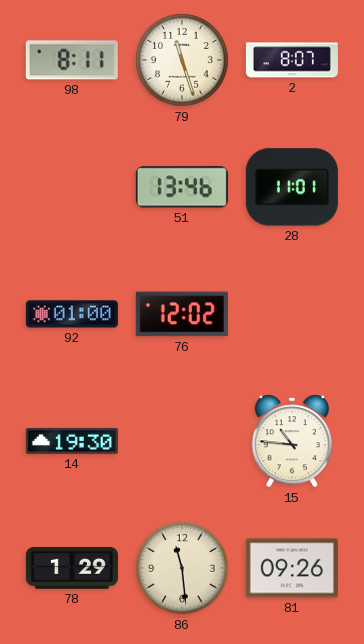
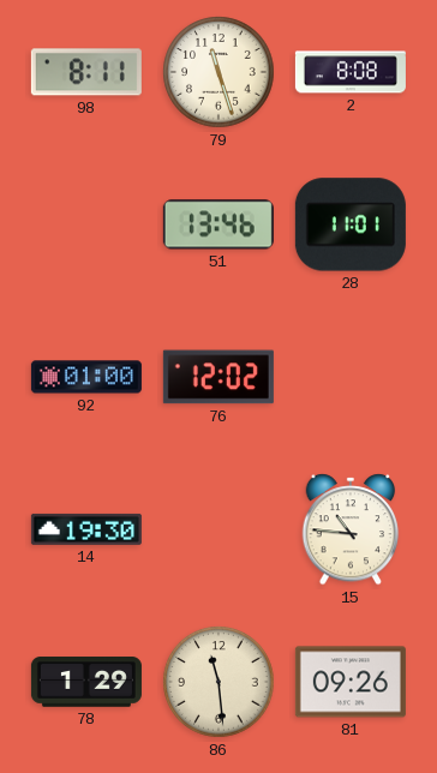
2: 8:07 -> 8:08
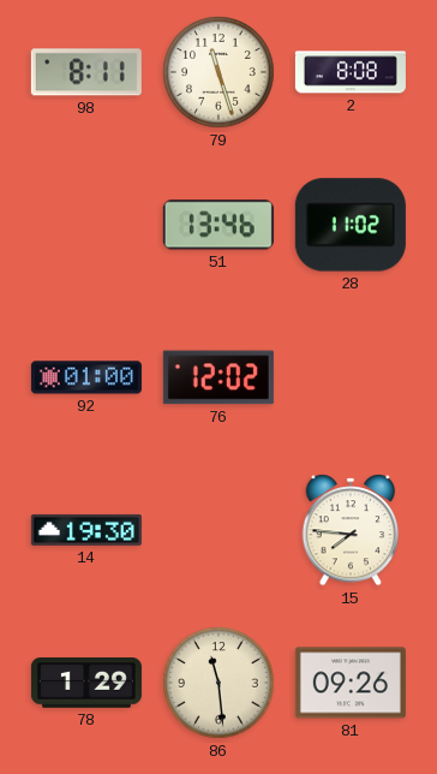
28: 11:01 -> 11:02
15: 10:46 -> 7:46
